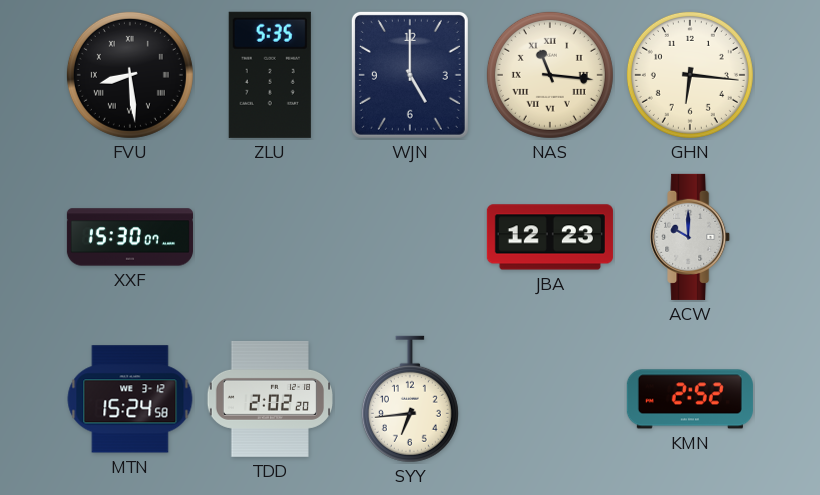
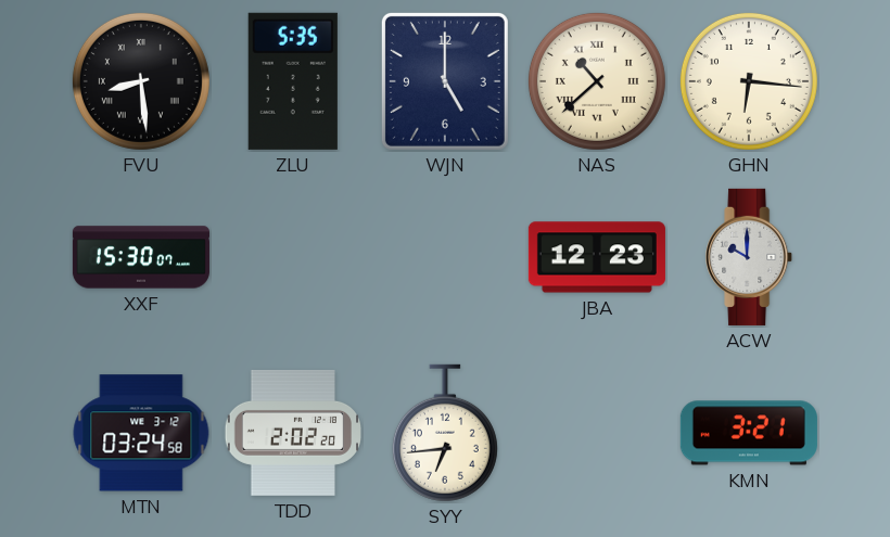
NAS: 11:16 -> 10:38
MTN: 15:24 -> 03:24
KMN: 2:52 -> 3:21
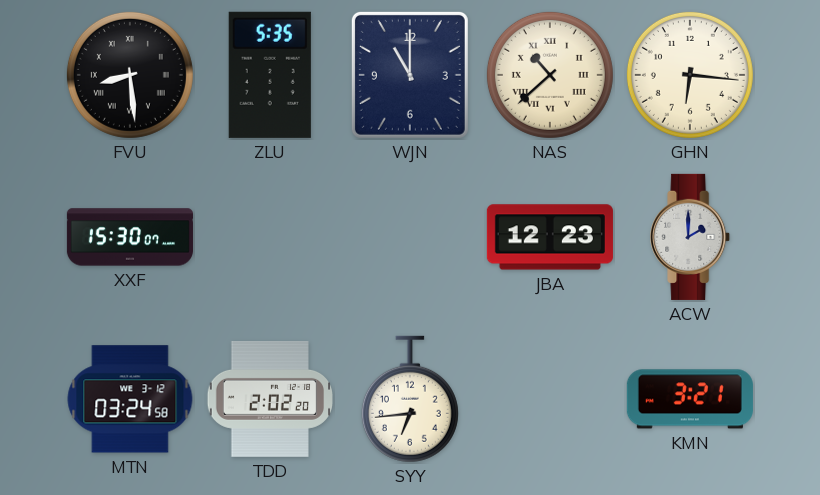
WJN: 5:00 -> 11:00
ACW: 10:00 -> 2:00
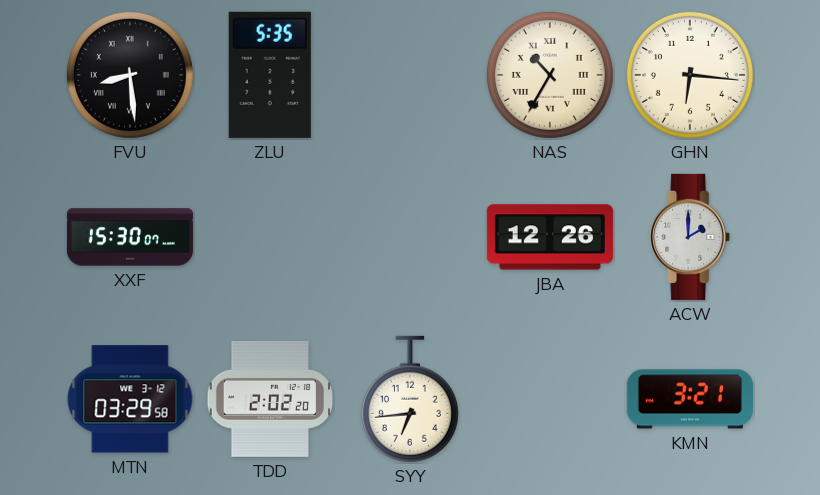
WJN: 11:00 -> none
NAS: 10:38 -> 10:35
JBA: 12:23 -> 12:26
MTN: 03:24 -> 03:29
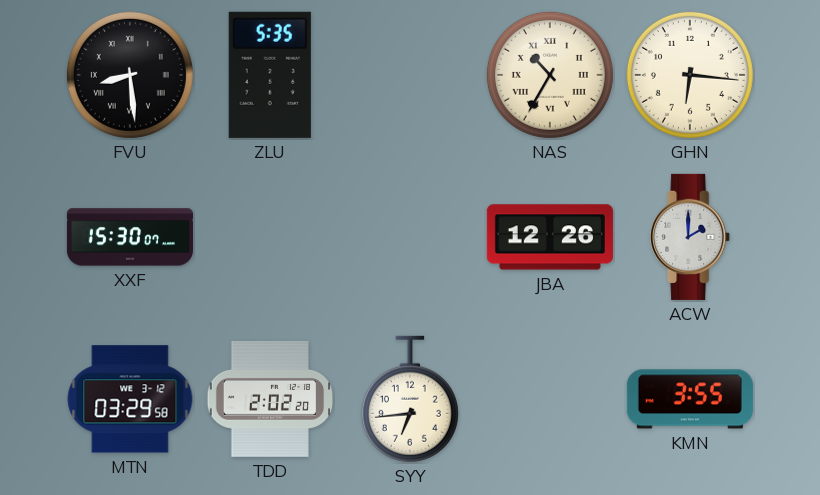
KMN: 3:21 -> 3:55
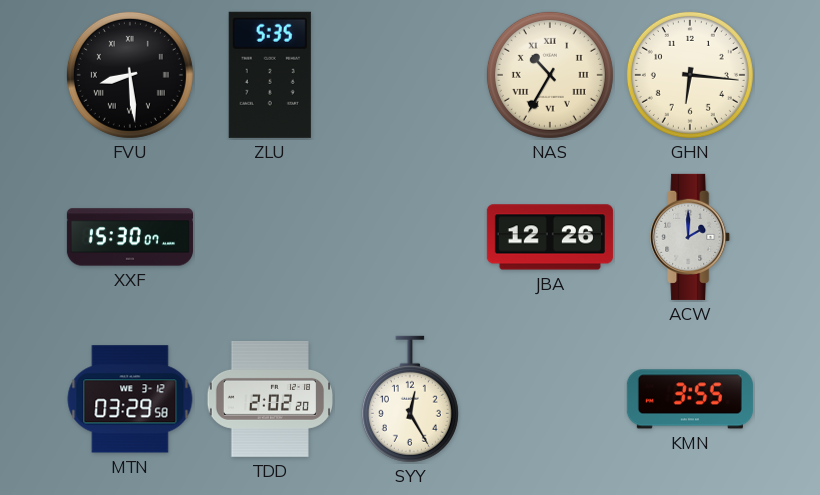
SYY: 6:44 -> 12:25
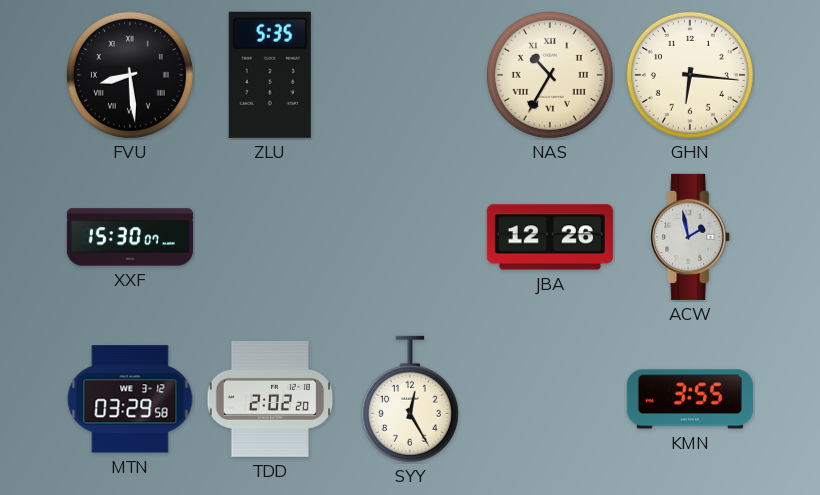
ACW: 2:00 -> 1:58
